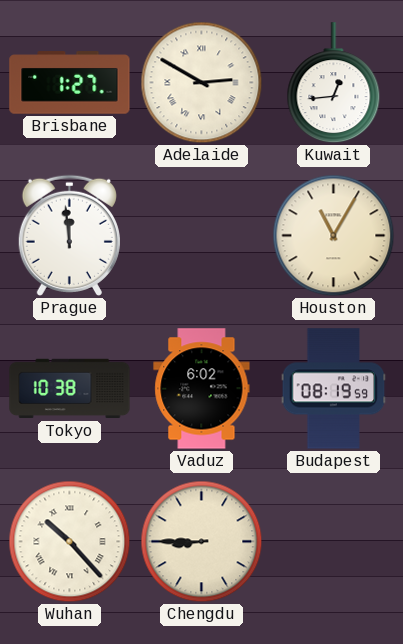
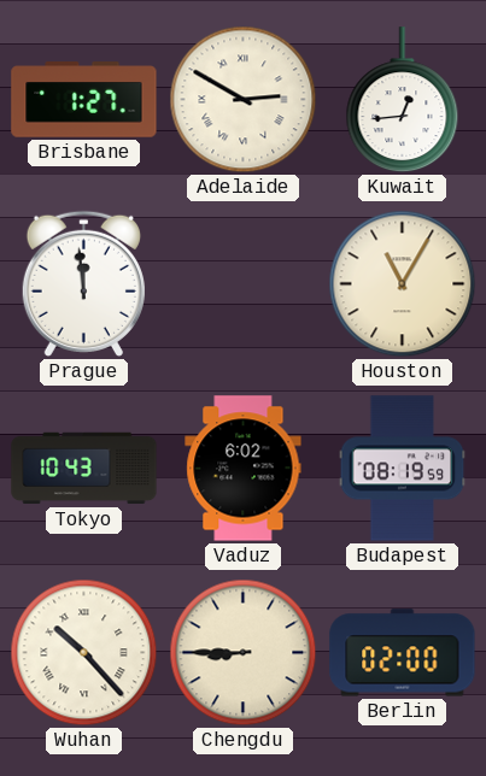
Tokyo: 10:38 -> 10:43
Berlin: none -> 02:00
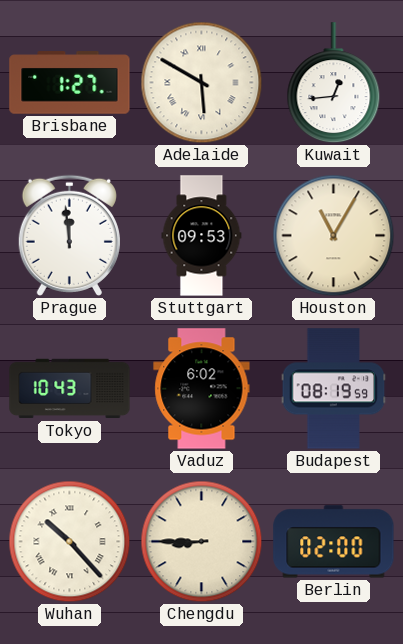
Adelaide: 2:50 -> 5:50
Stuttgart: none -> 09:53
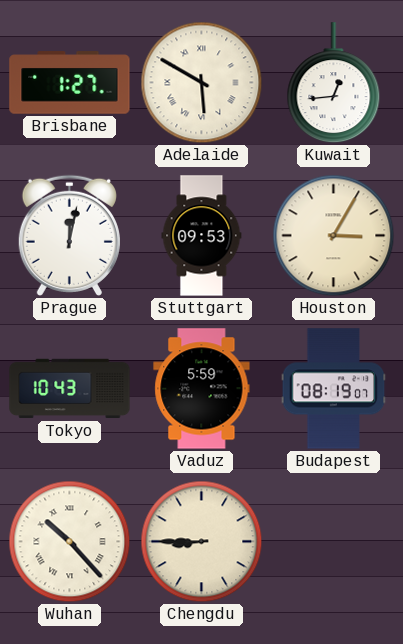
Prague: 11:59 -> 12:02
Houston: 11:05 -> 3:05
Vaduz: 6:02 -> 5:59
Budapest: 08:19:59 -> 08:19:07
Berlin: 02:00 -> none
